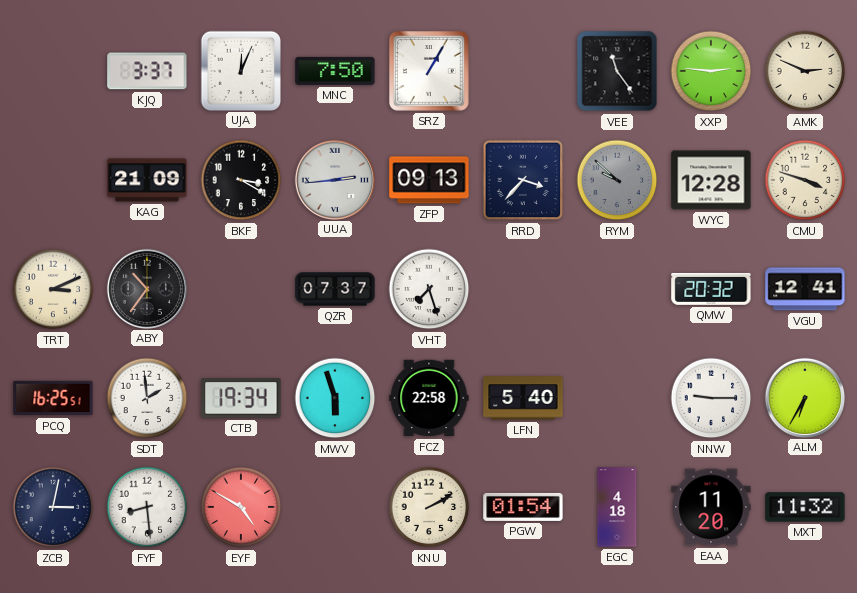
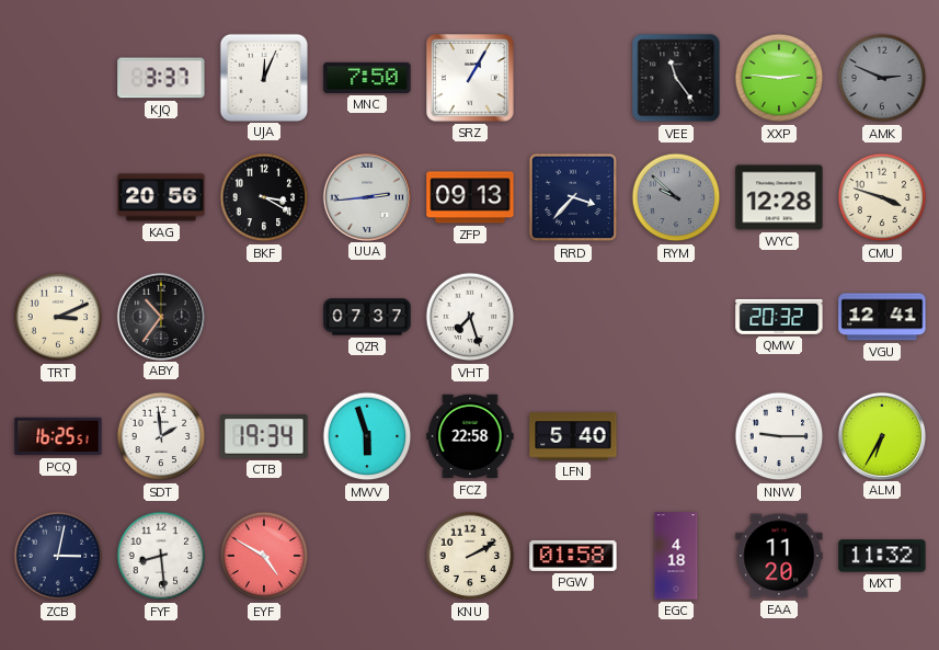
AMK dial: cream -> grey
KAG: 21:09 -> 20:56
PGW: 01:54 -> 01:58
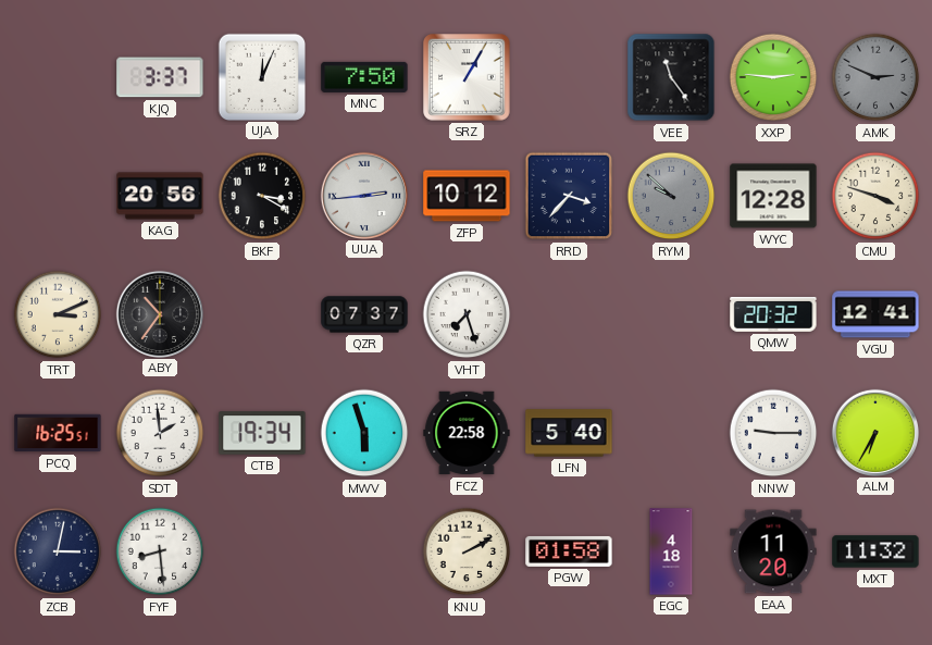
ZFP: 09:13 -> 10:12
EYF: 4:50 -> none
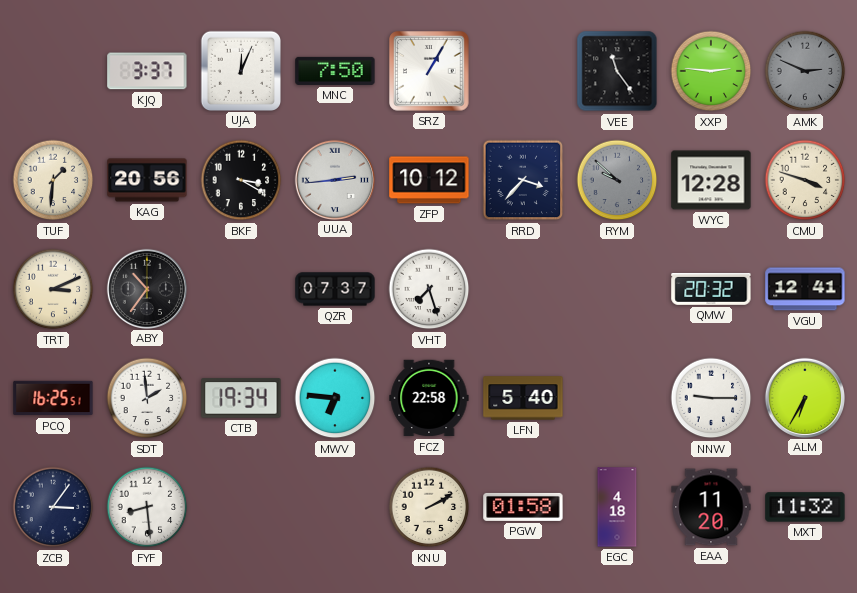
TUF: none -> 1:31
MWV: 5:57 -> 6:46
ZCB: 3:02 -> 3:06
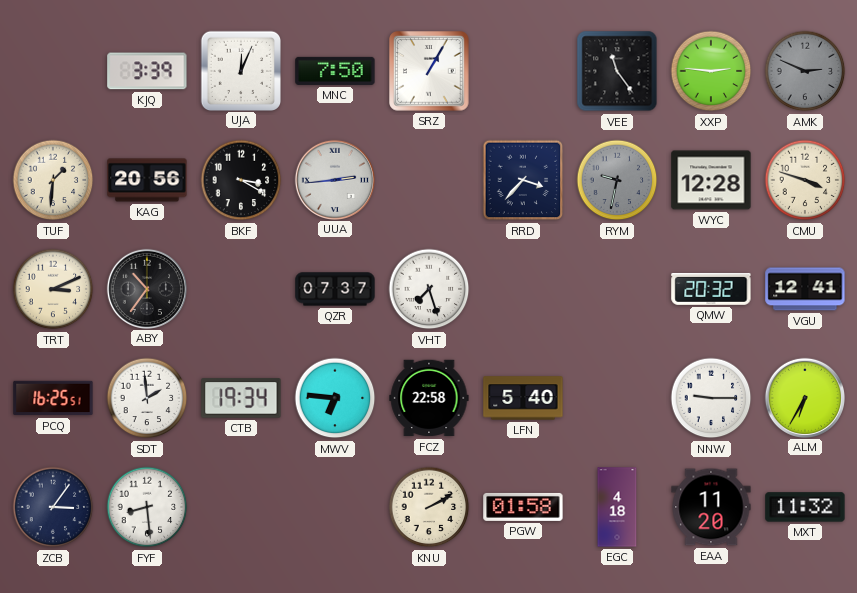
KJQ: 3:37 -> 3:39
ZFP: 10:12 -> none
RYM: 9:52 -> 9:32
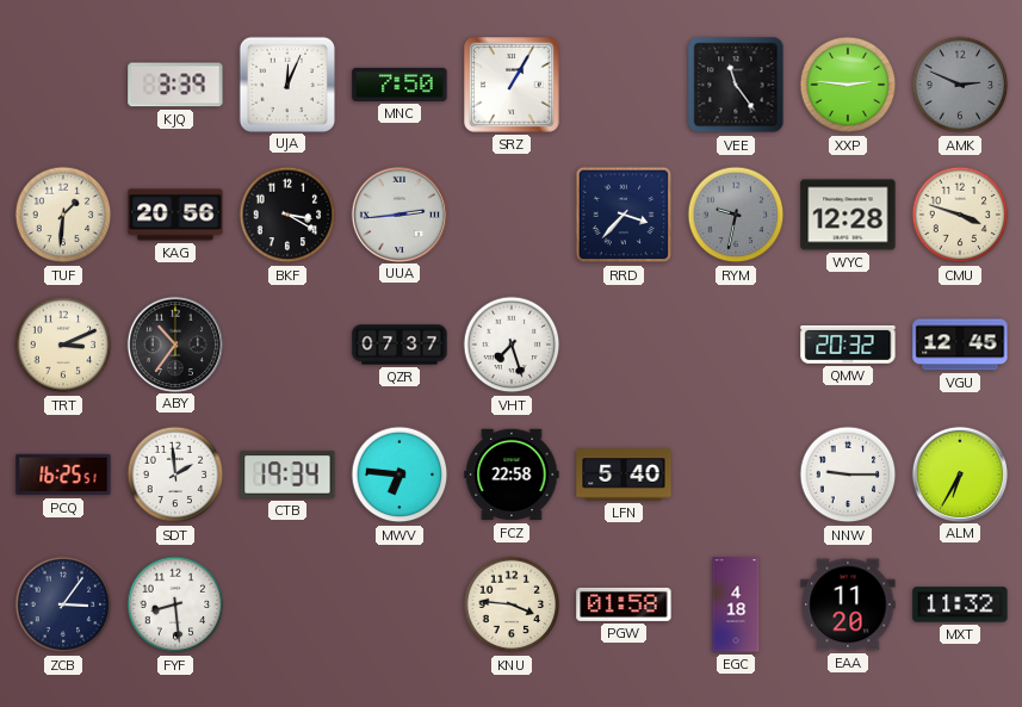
VGU: 12:41 -> 12:45
KNU: 2:10 -> 3:46
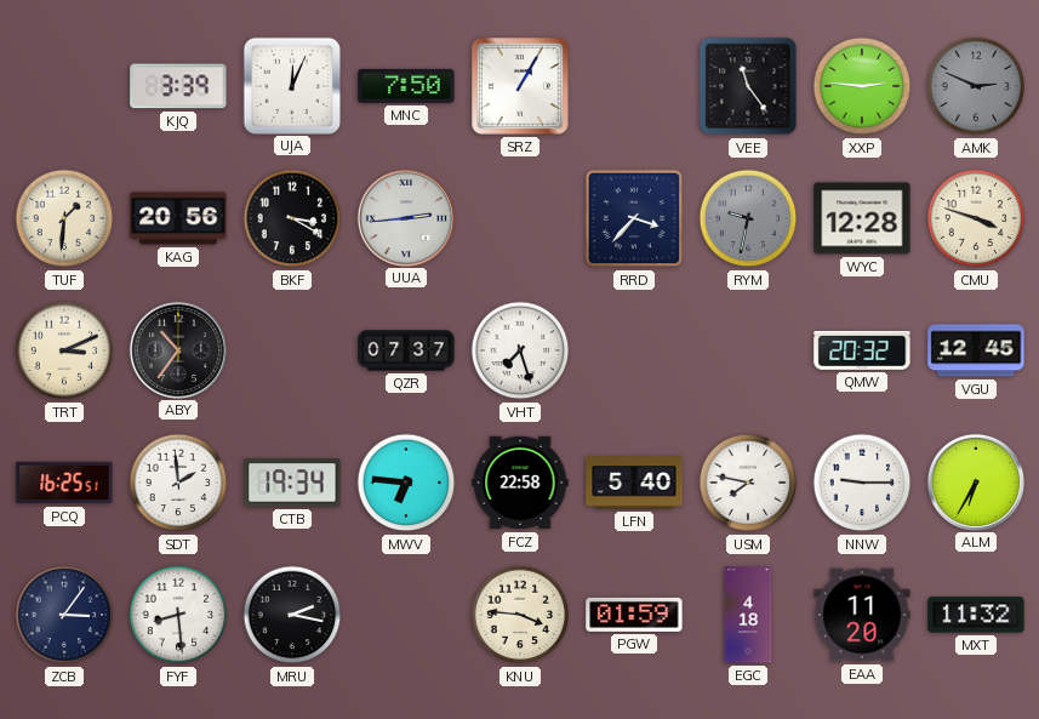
USM: none -> 7:47
MRU: none -> 2:17
PGW: 01:58 -> 01:59
